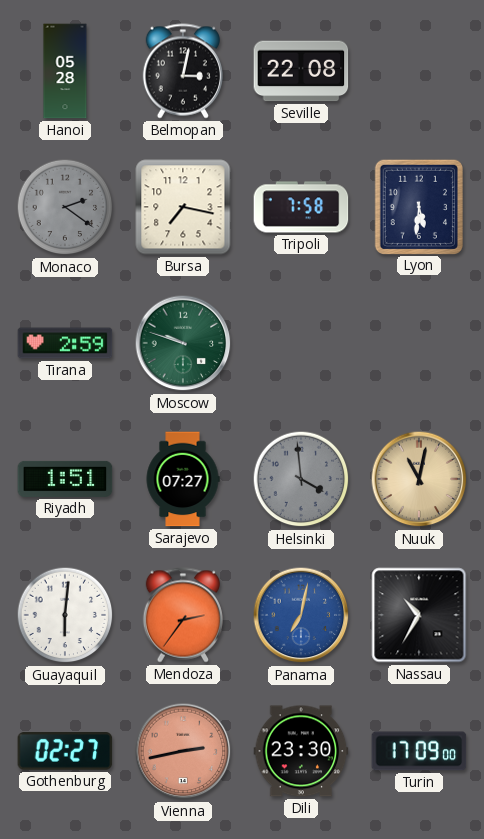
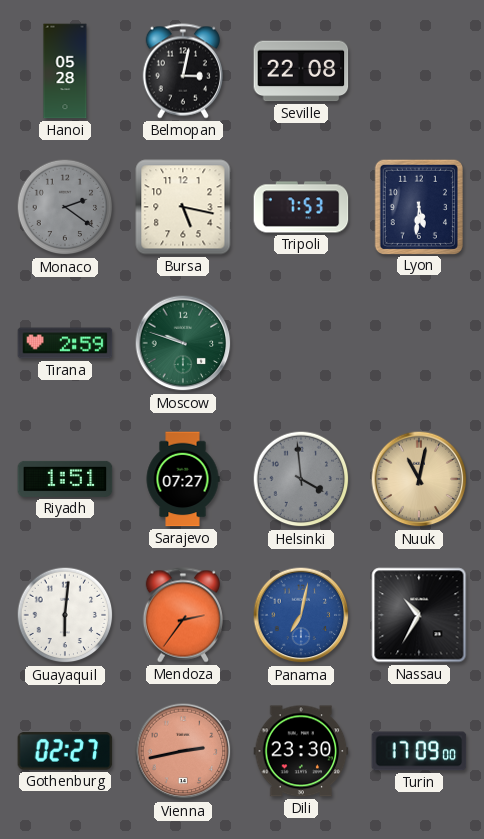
Bursa: 7:17 -> 5:17
Tripoli: 7:58 -> 7:53
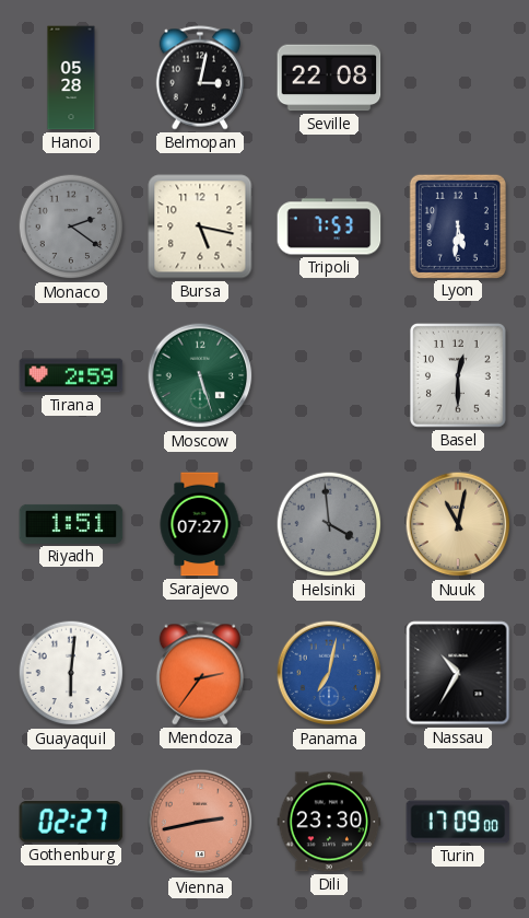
Moscow: 9:48 -> 5:27
Basel: none -> 12:30
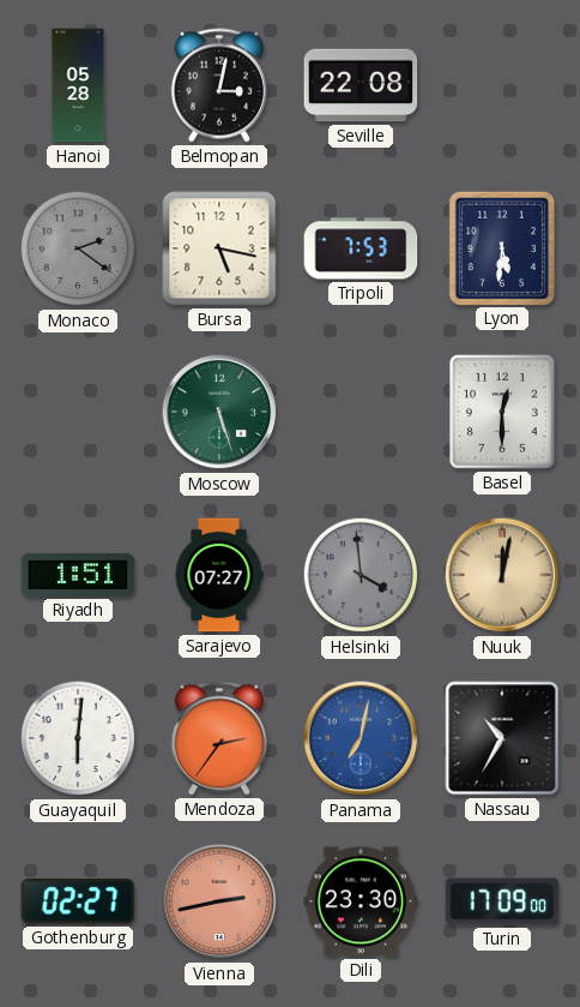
Tirana: 2:59 -> none
Nuuk: 11:02 -> 12:02
